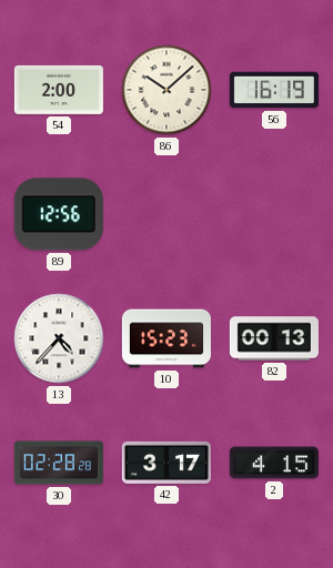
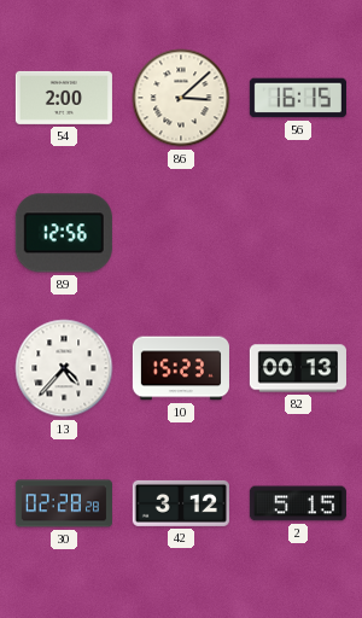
86: 10:08 -> 3:08
56: 16:19 -> 16:15
42: 3:17 -> 3:12
2: 4:15 -> 5:15
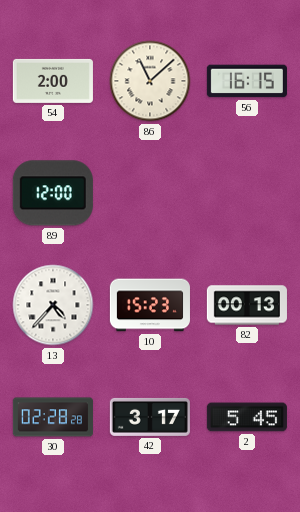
86: 3:08 -> 11:08
89: 12:56 -> 12:00
42: 3:12 -> 3:17
2: 5:15 -> 5:45
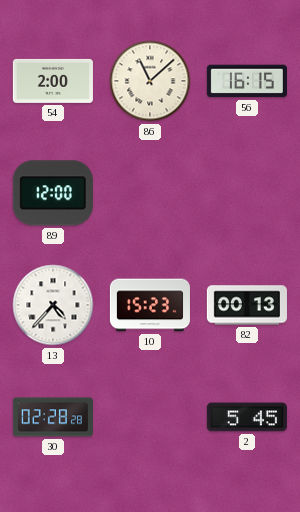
42: 3:17 -> none
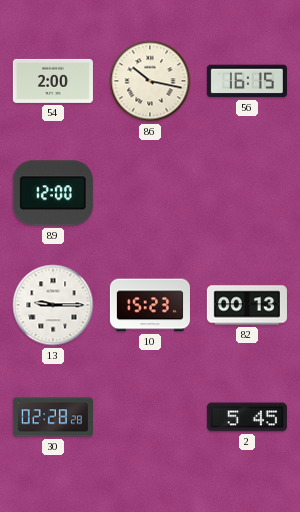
86: 11:08 -> 10:17
13: 4:37 -> 9:15
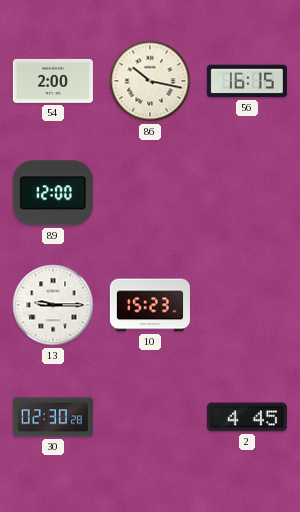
82: 00:13 -> none
30: 02:28 -> 02:30
2: 5:45 -> 4:45
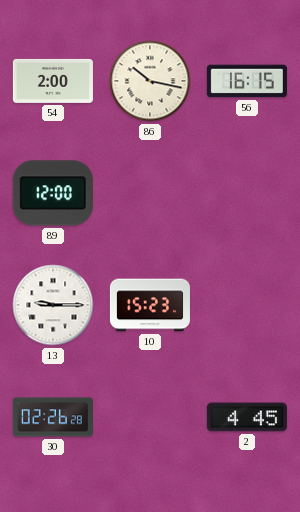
30: 02:30 -> 02:26
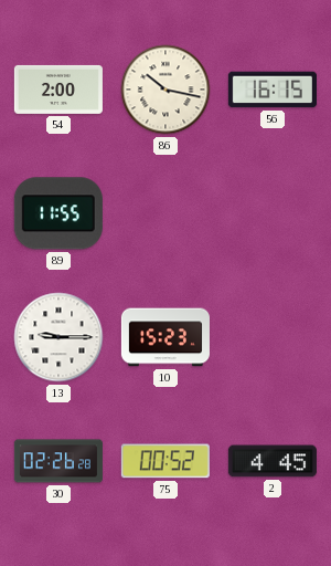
89: 12:00 -> 11:55
75: none -> 00:52
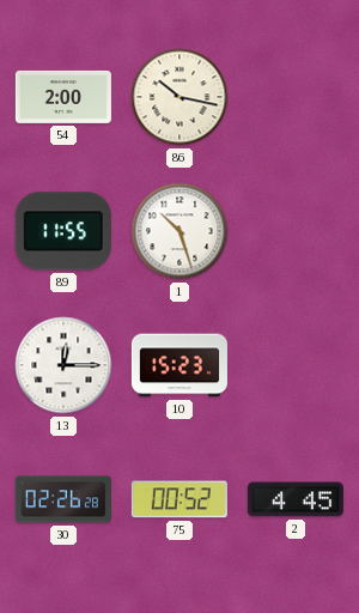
56: 16:15 -> none
1: none -> 10:27
13: 9:15 -> 12:15
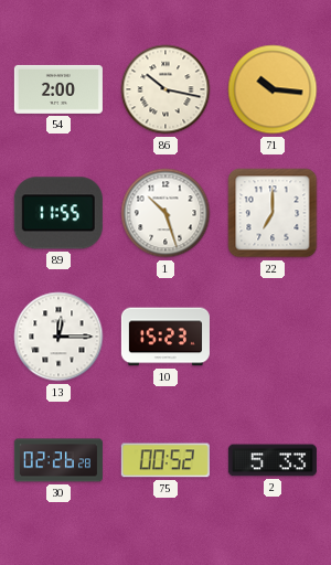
71: none -> 10:16
22: none -> 7:00
2: 4:45 -> 5:33
